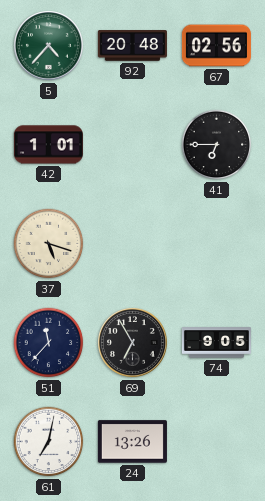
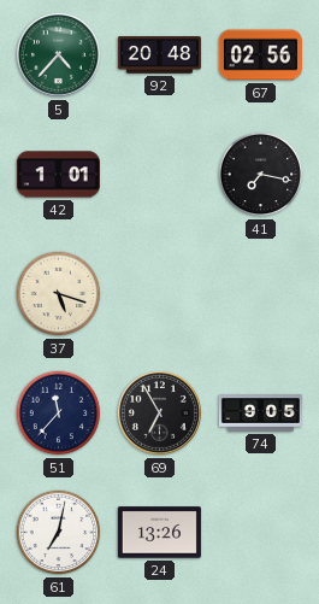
41: 6:45 -> 7:17
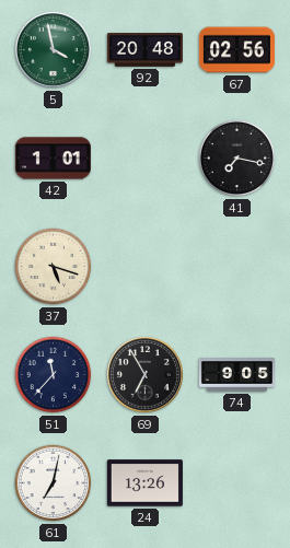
5: 4:37 -> 3:58
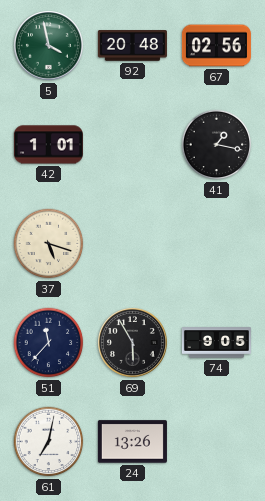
41: 7:17 -> 1:17
69: 6:55 -> 5:55
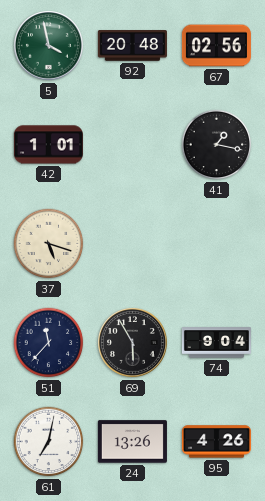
74: 9:05 -> 9:04
95: none -> 4:26
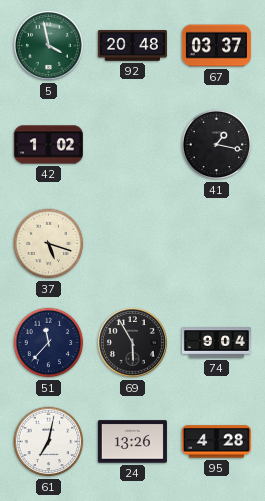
67: 02:56 -> 03:37
42: 1:01 -> 1:02
95: 4:26 -> 4:28
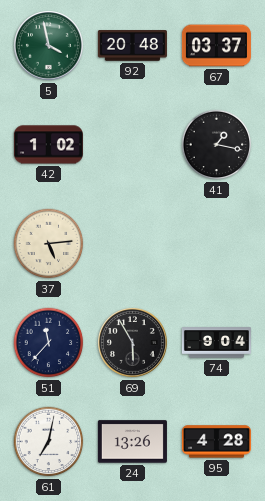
37: 5:18 -> 5:14
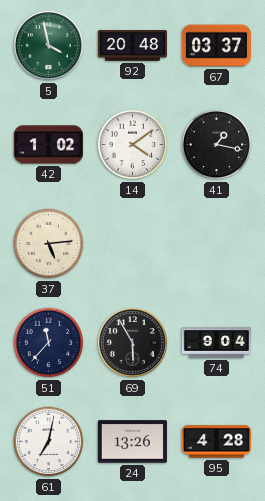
14: none -> 4:09
